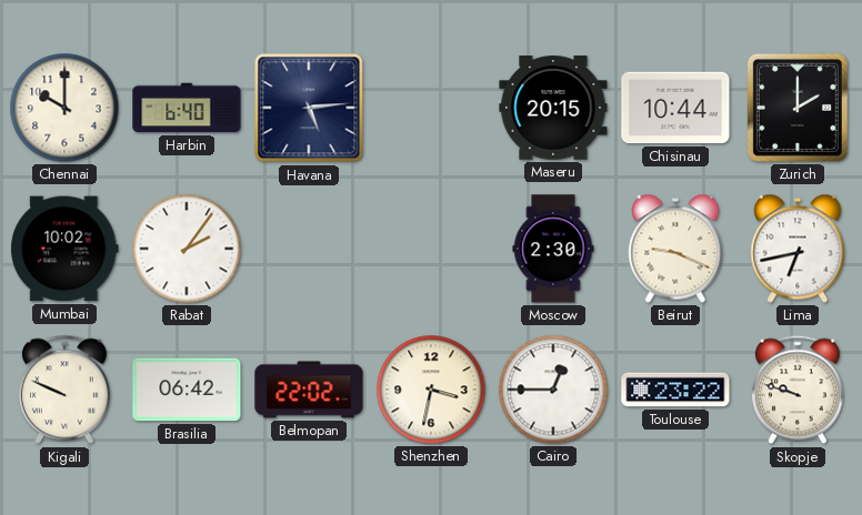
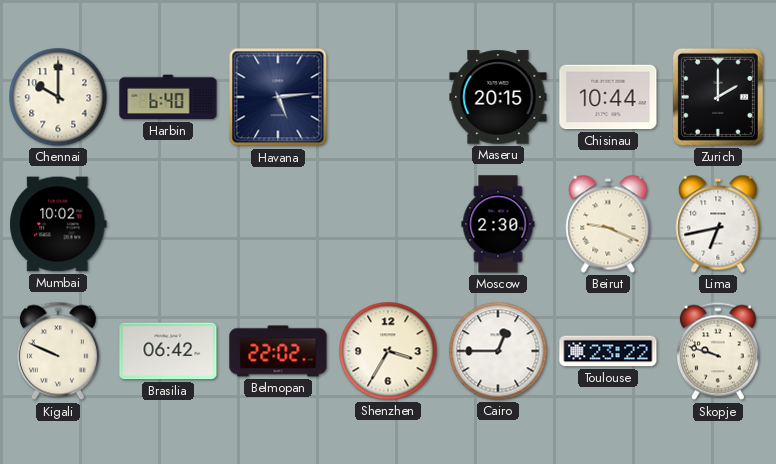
Rabat: 2:06 -> none
Shenzhen: 3:32 -> 3:35
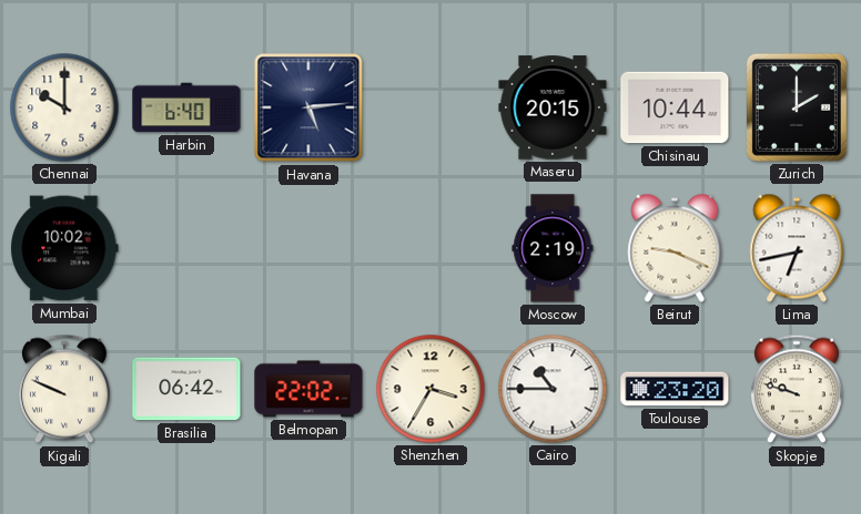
Moscow: 2:30 -> 2:19
Cairo: 12:45 -> 10:45
Toulouse: 23:22 -> 23:20
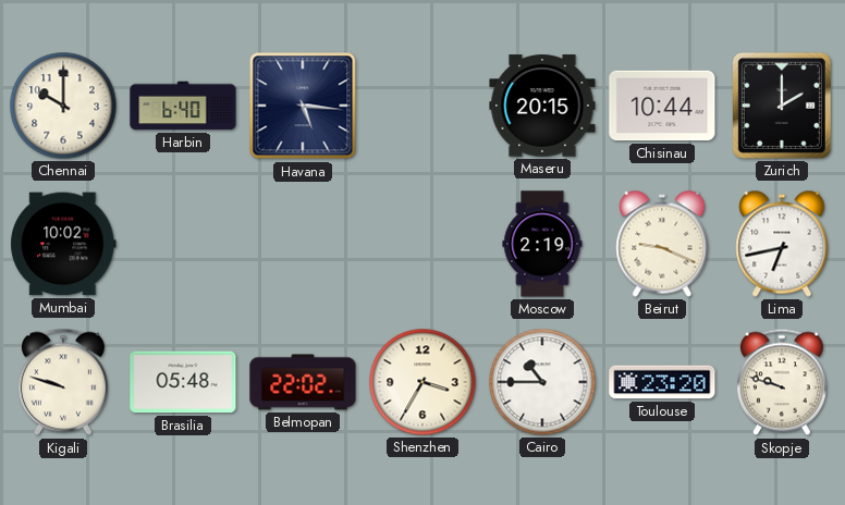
Havana: 5:14 -> 5:16
Kigali: 9:49 -> 9:48
Brasilia: 06:42 -> 05:48
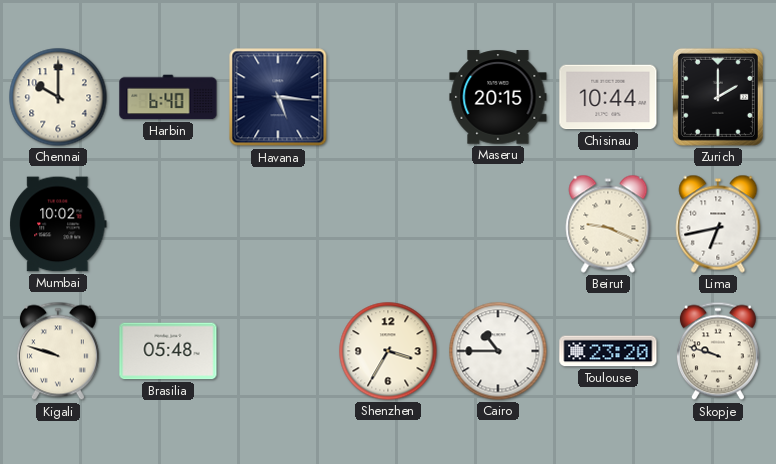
Moscow: 2:19 -> none
Belmopan: 22:02 -> none
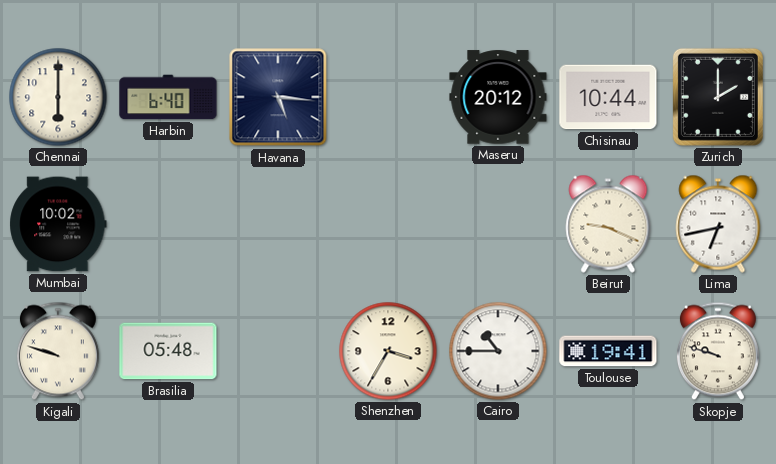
Chennai: 10:00 -> 6:00
Maseru: 20:15 -> 20:12
Toulouse: 23:20 -> 19:41
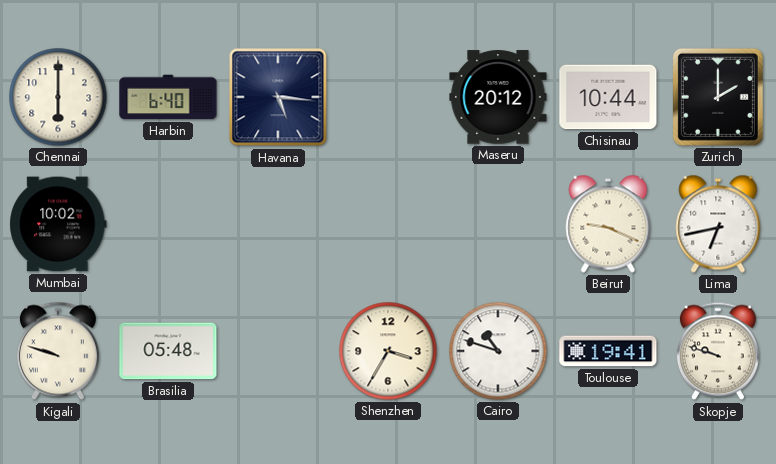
Cairo: 10:45 -> 10:48
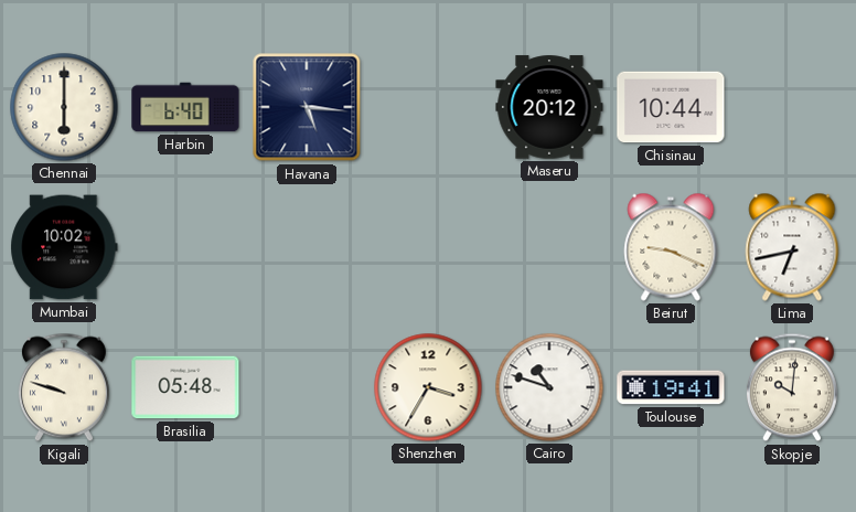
Zurich: 2:00 -> none
Skopje: 9:48 -> 10:01
